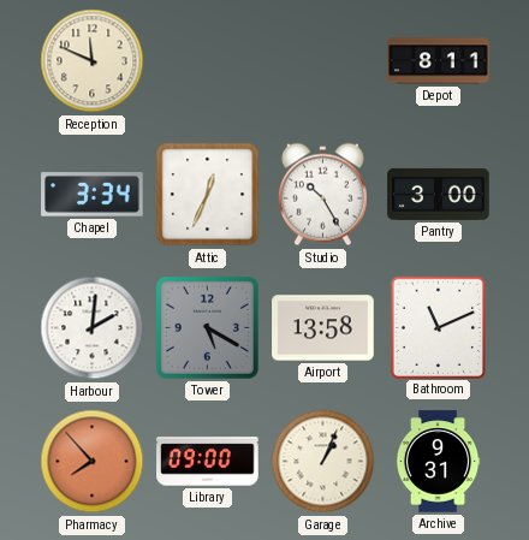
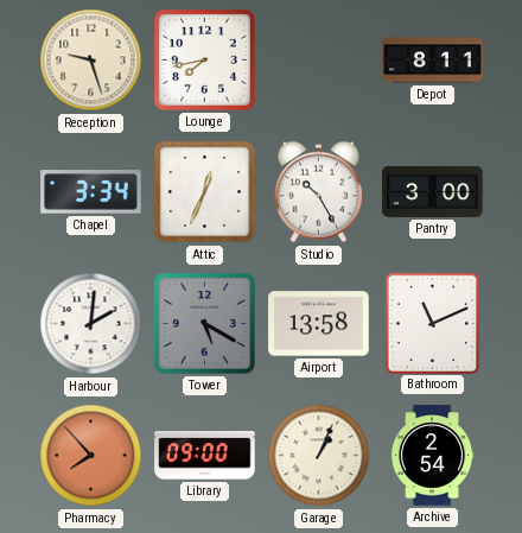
Reception: 11:49 -> 9:27
Lounge: none -> 7:43
Archive: 9:31 -> 2:54
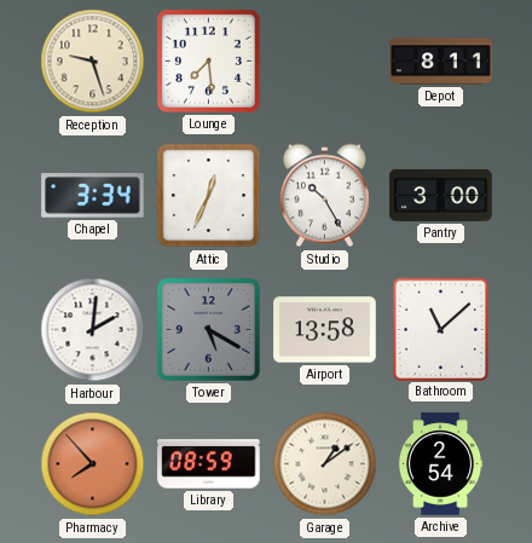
Lounge: 7:43 -> 7:29
Bathroom: 11:11 -> 11:08
Library: 09:00 -> 08:59
Garage: 1:04 -> 1:09
